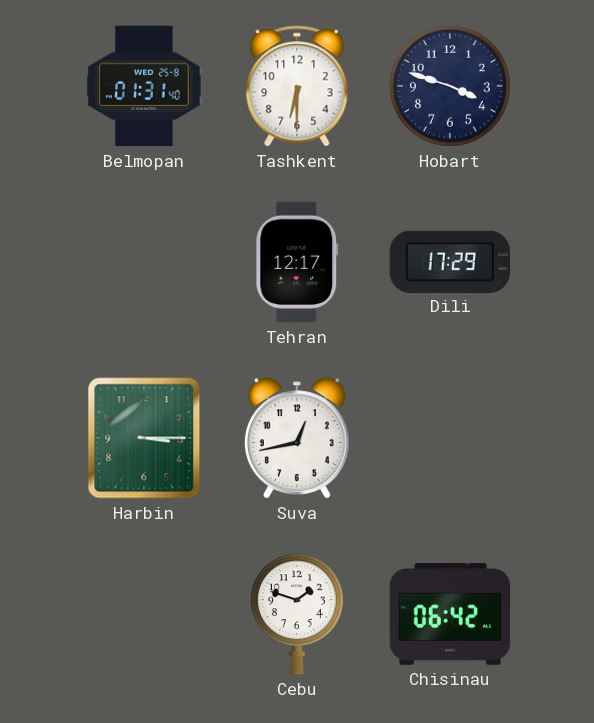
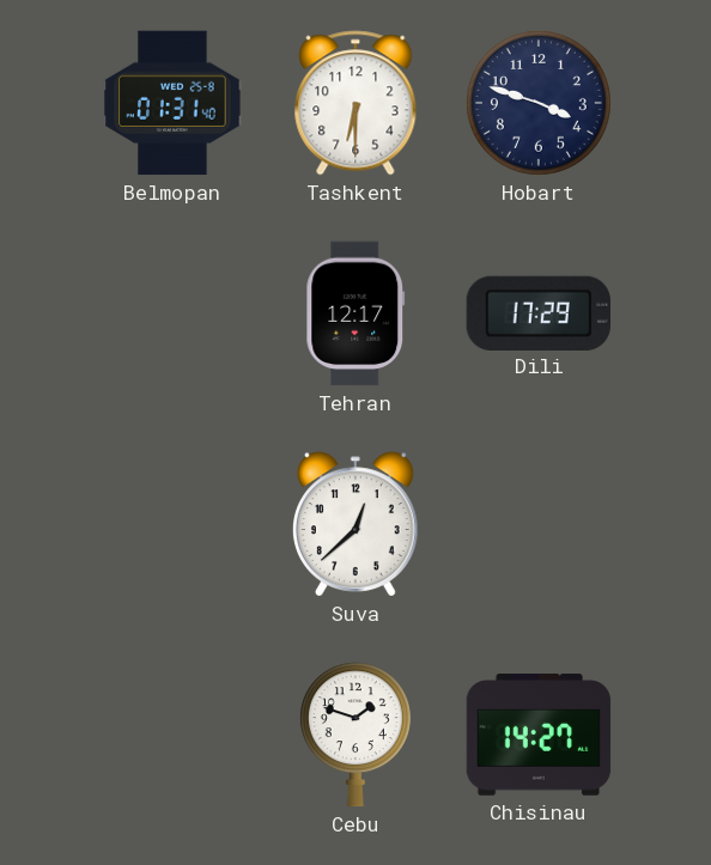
Harbin: 3:15 -> none
Suva: 12:43 -> 12:38
Chisinau: 06:42 -> 14:27
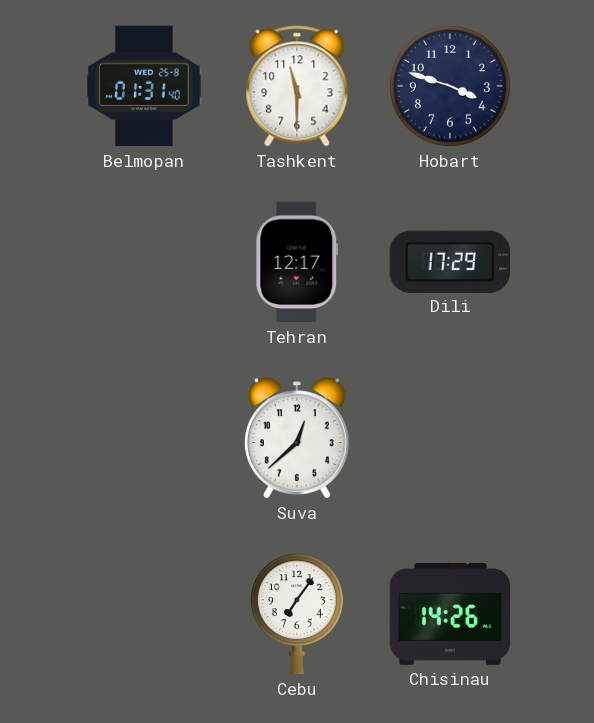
Tashkent: 6:30 -> 11:30
Cebu: 1:48 -> 7:06
Chisinau: 14:27 -> 14:26
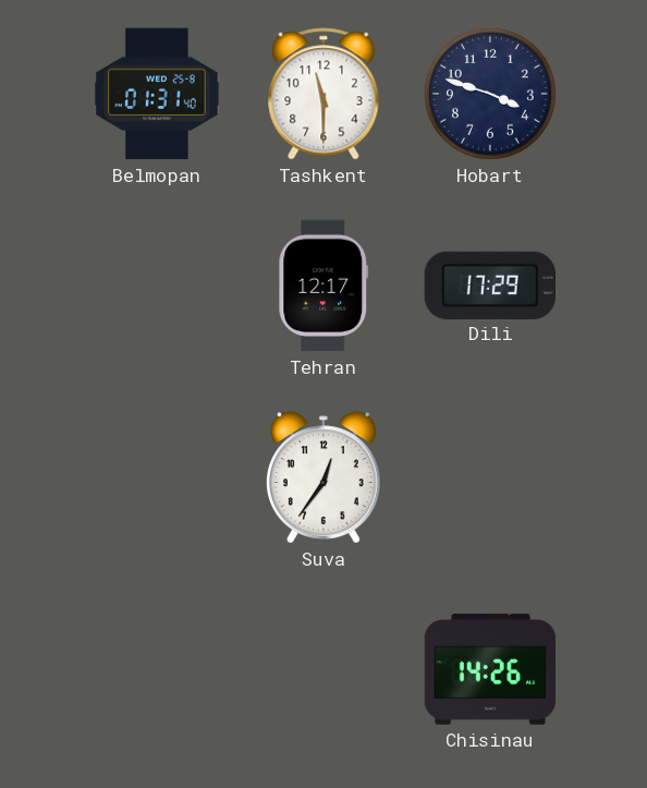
Suva: 12:38 -> 12:36
Cebu: 7:06 -> none
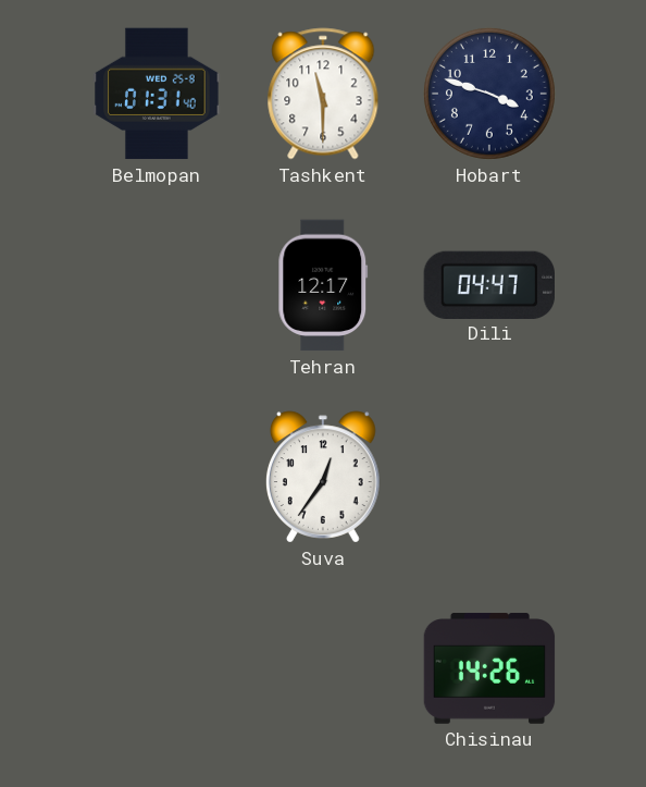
Dili: 17:29 -> 04:47
